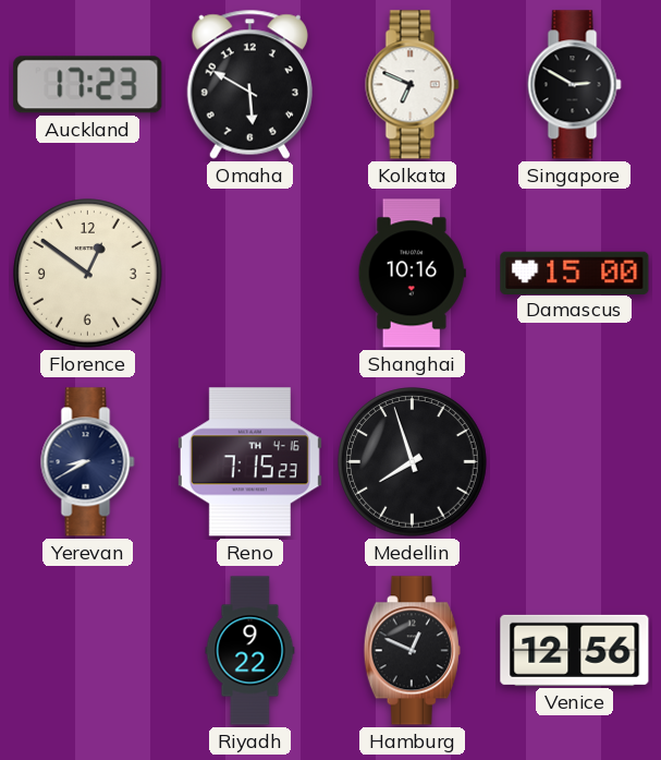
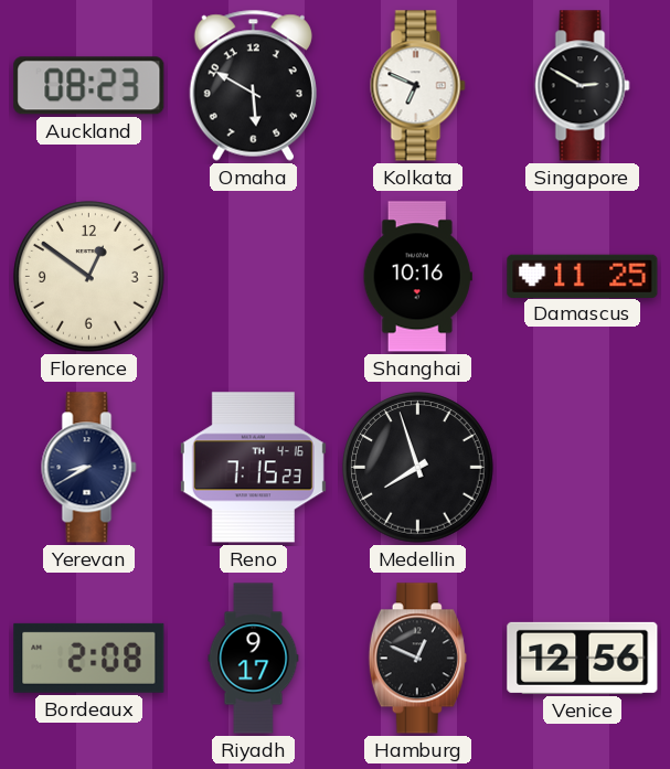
Auckland: 17:23 -> 08:23
Damascus: 15:00 -> 11:25
Bordeaux: none -> 2:08
Riyadh: 9:22 -> 9:17
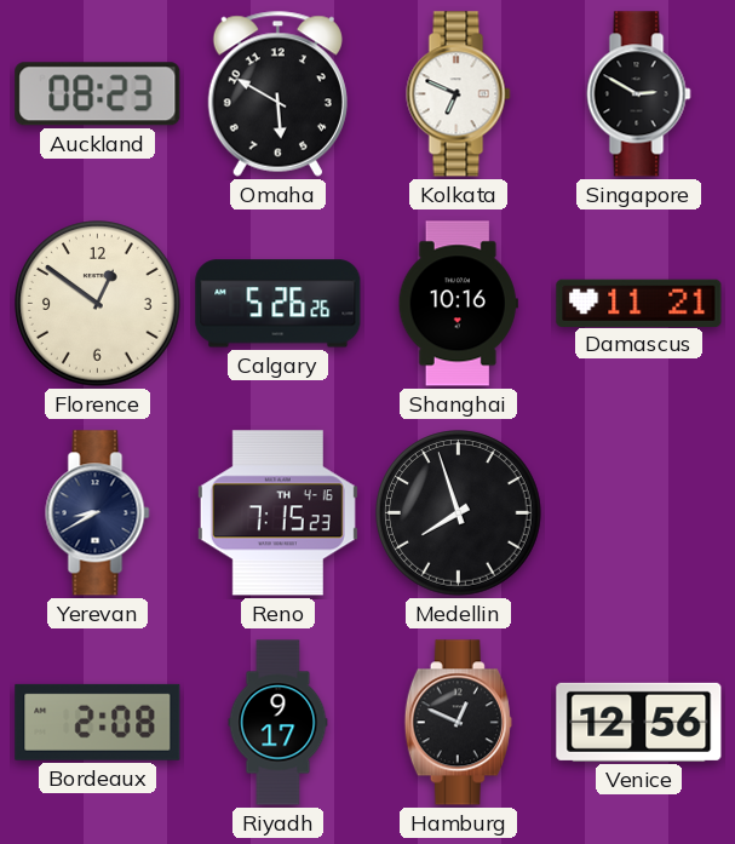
Calgary: none -> 5:26
Damascus: 11:25 -> 11:21
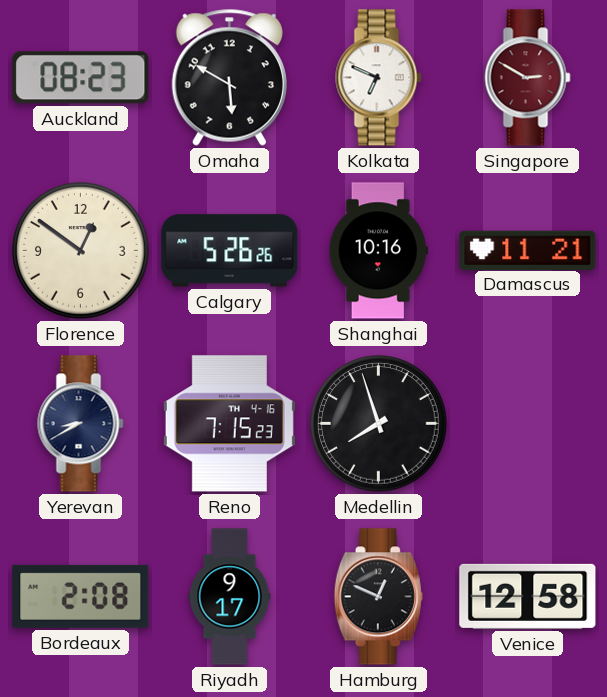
Singapore dial: black -> burgundy
Venice: 12:56 -> 12:58
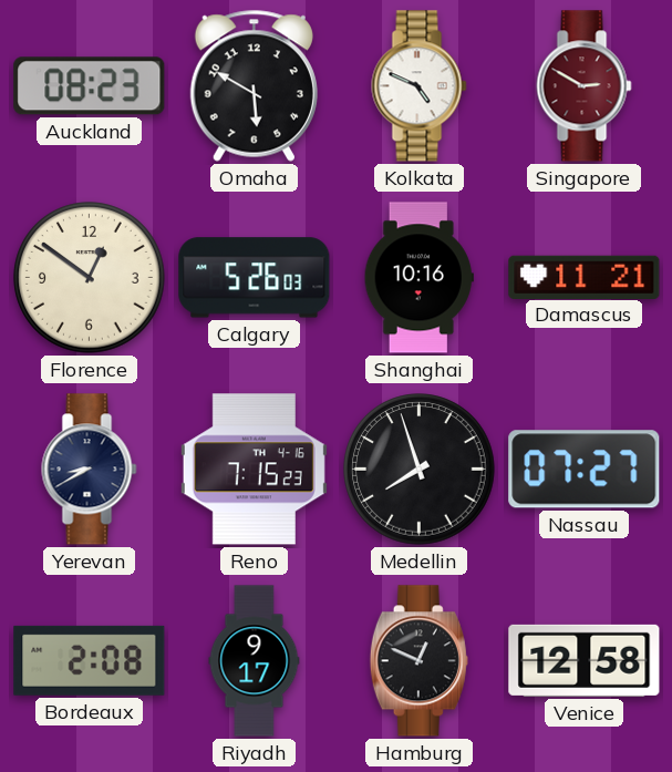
Kolkata: 6:49 -> 4:49
Calgary: 5:26:26 -> 5:26:03
Nassau: none -> 07:27
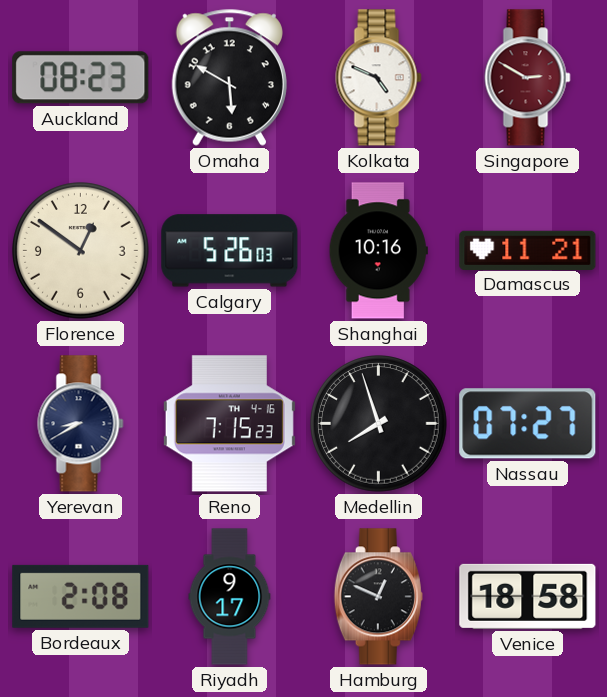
Venice: 12:58 -> 18:58
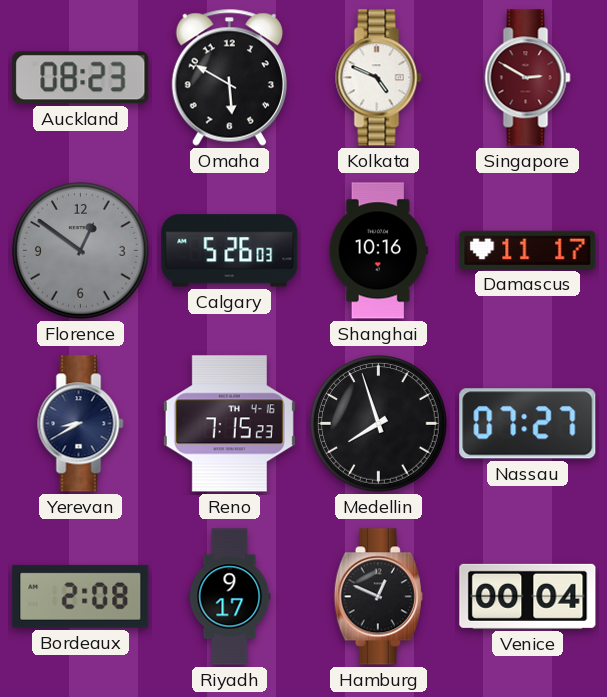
Florence dial: cream -> grey
Damascus: 11:21 -> 11:17
Venice: 18:58 -> 00:04
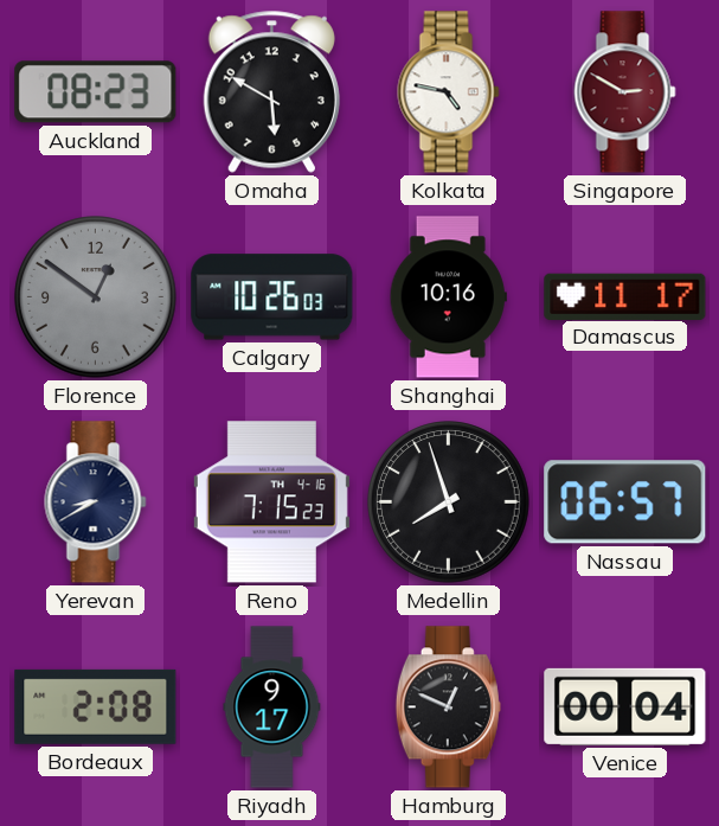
Kolkata: 4:49 -> 4:47
Calgary: 5:26 -> 10:26
Nassau: 07:27 -> 06:57
